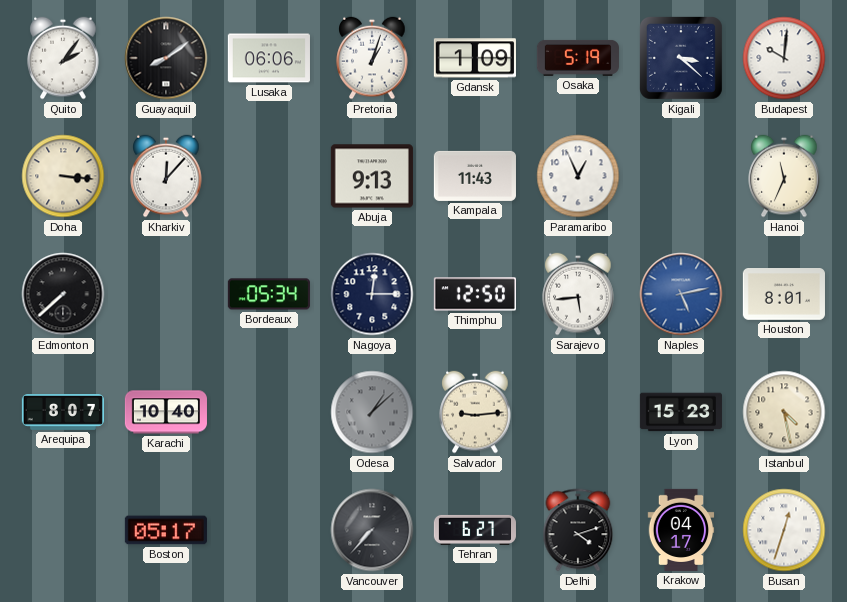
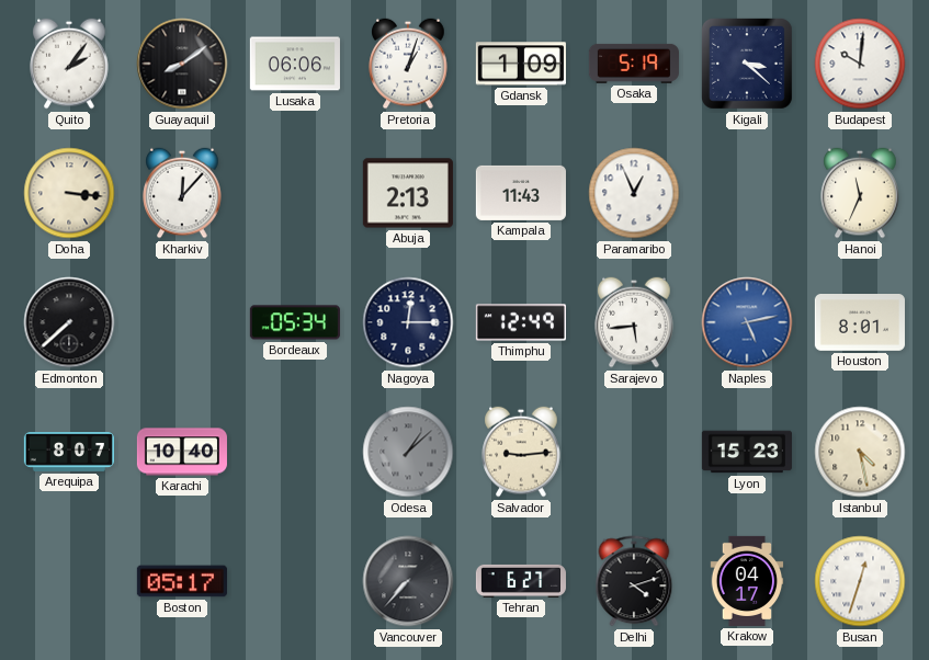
Abuja: 9:13 -> 2:13
Thimphu: 12:50 -> 12:49
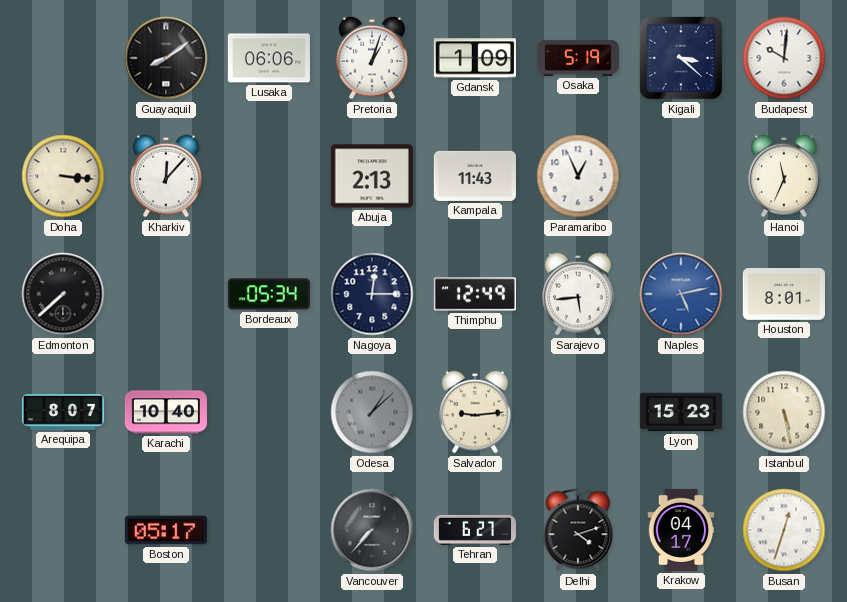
Quito: 2:06 -> none
Istanbul: 4:28 -> 5:28
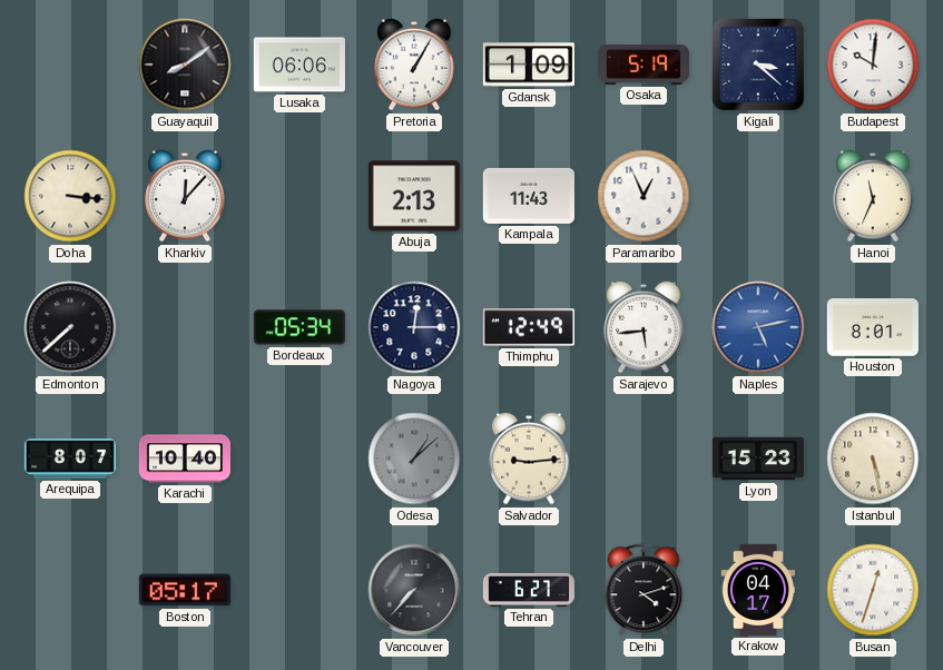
Pretoria: 1:03 -> 1:05
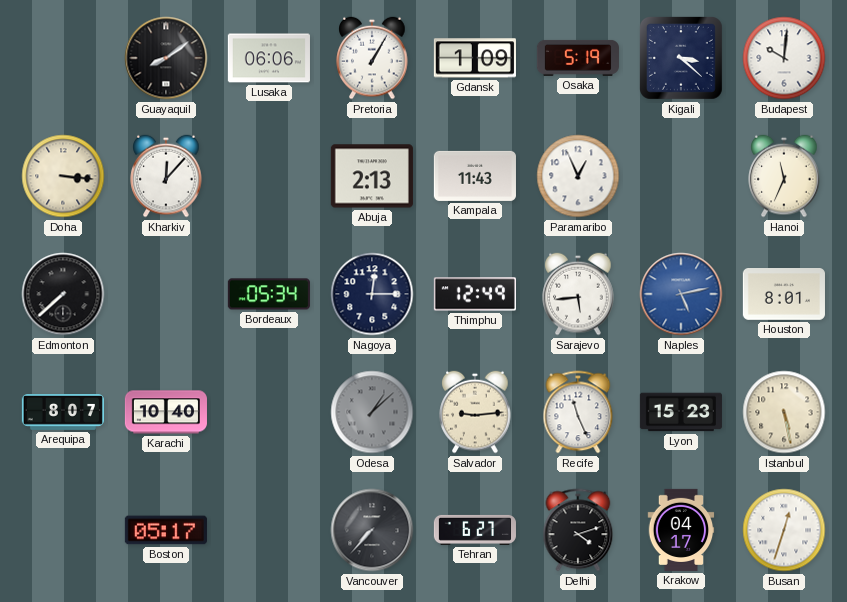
Recife: none -> 11:26
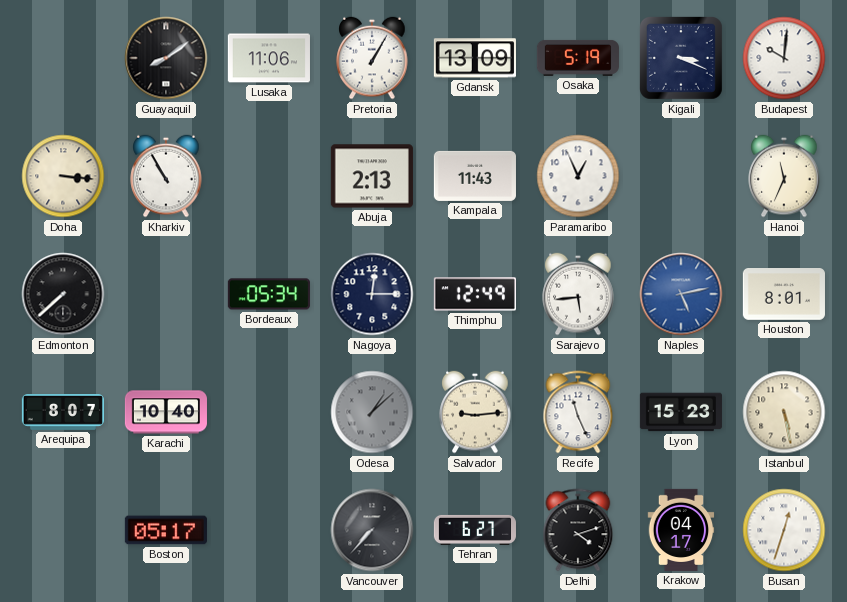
Lusaka: 06:06 -> 11:06
Gdansk: 1:09 -> 13:09
Kigali: 3:22 -> 3:19
Kharkiv: 12:07 -> 10:55
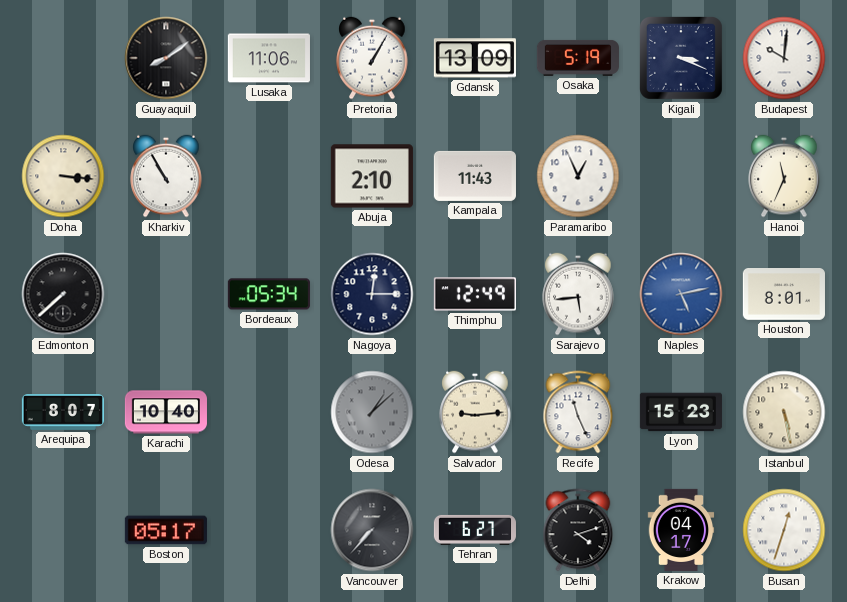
Abuja: 2:13 -> 2:10
